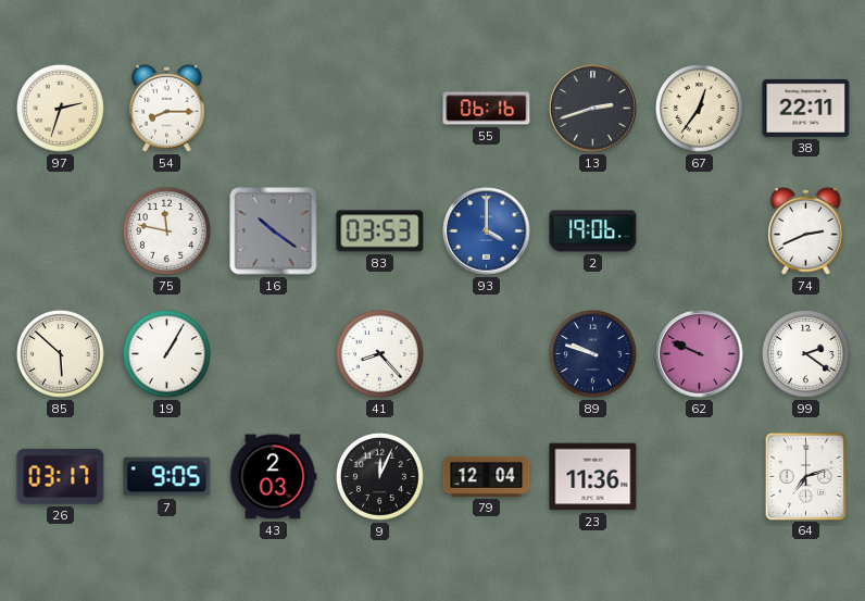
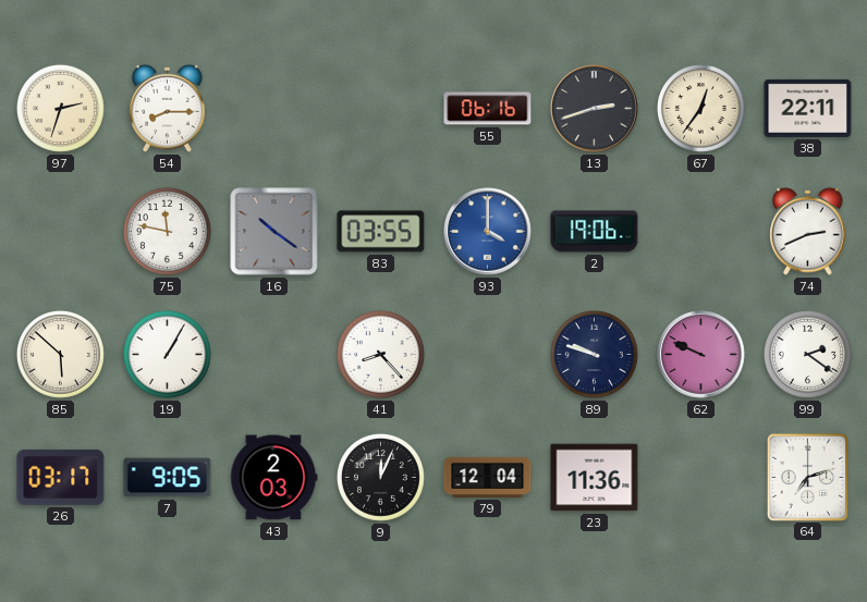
83: 03:53 -> 03:55
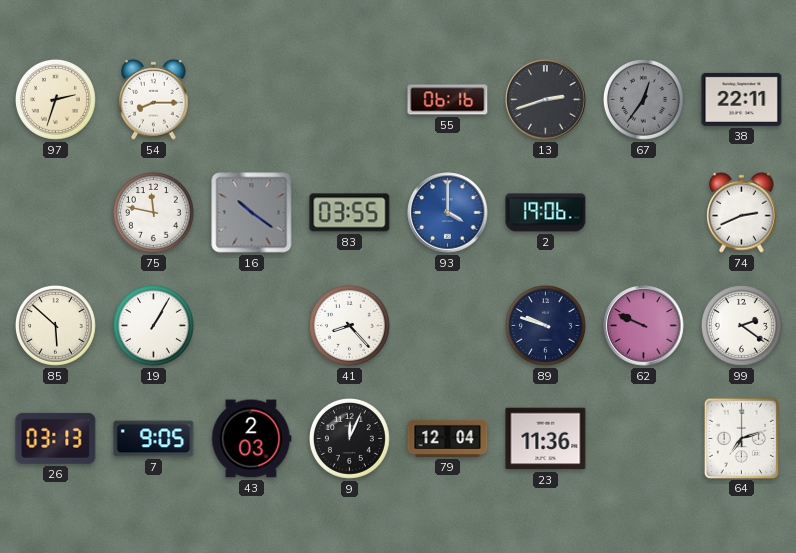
67 dial: cream -> grey
26: 03:17 -> 03:13
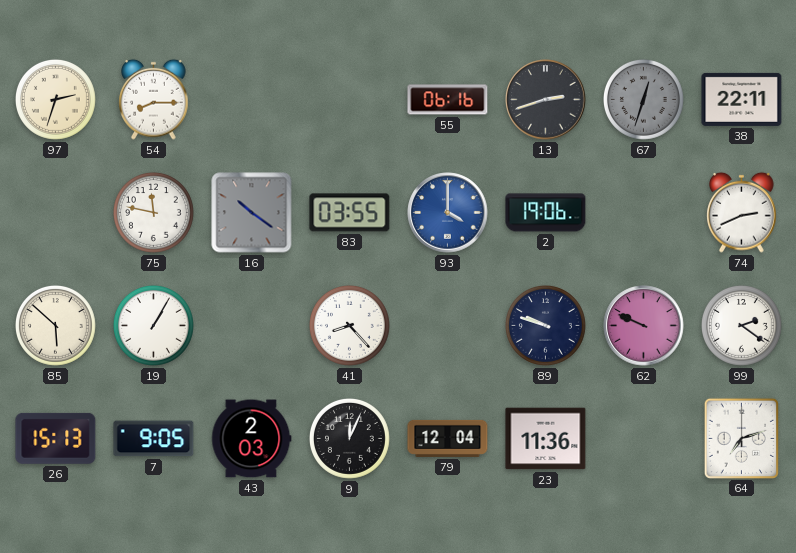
67: 12:36 -> 12:33
26: 03:13 -> 15:13
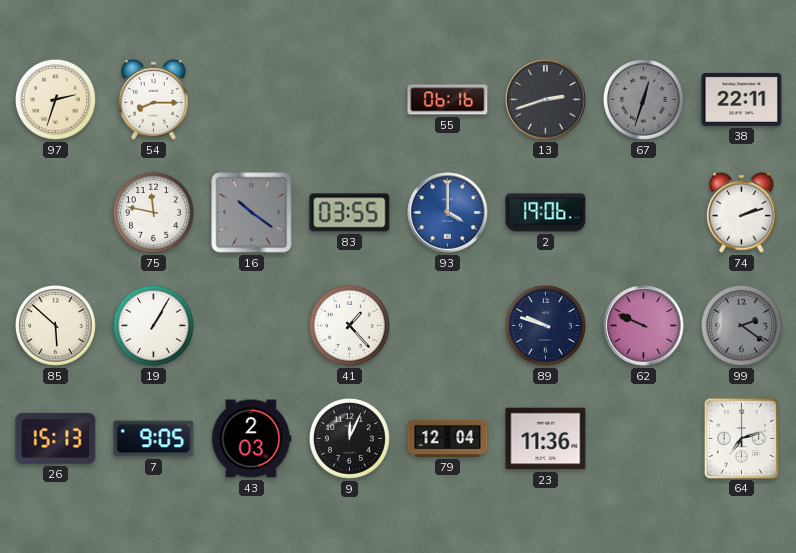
74: 2:41 -> 2:12
41: 8:23 -> 1:23
99 dial: white -> grey
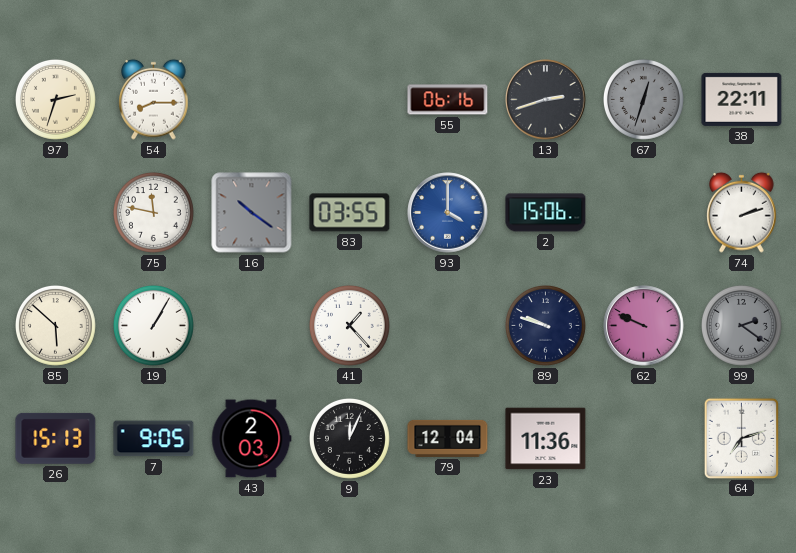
2: 19:06 -> 15:06
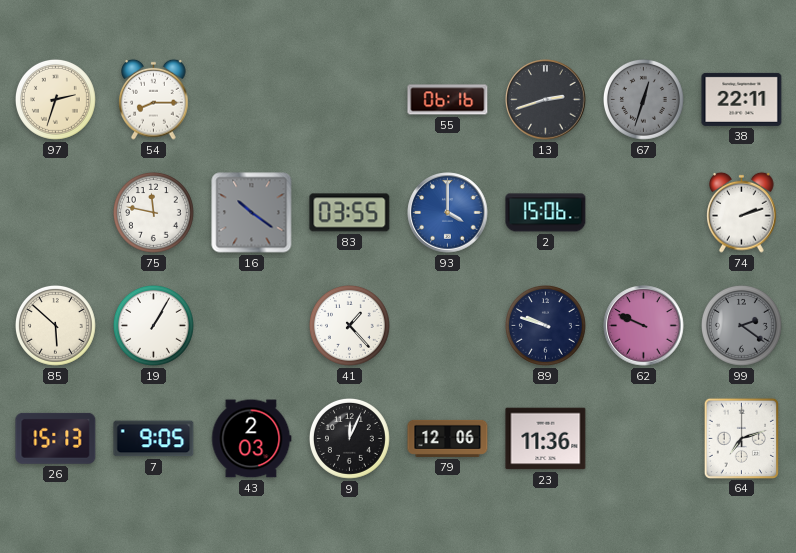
79: 12:04 -> 12:06
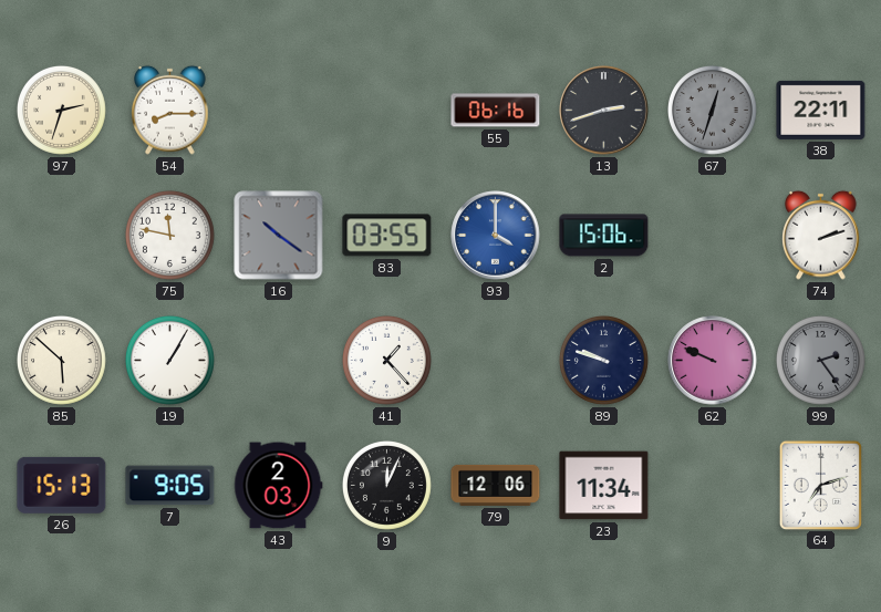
99: 2:21 -> 2:24
23: 11:36 -> 11:34
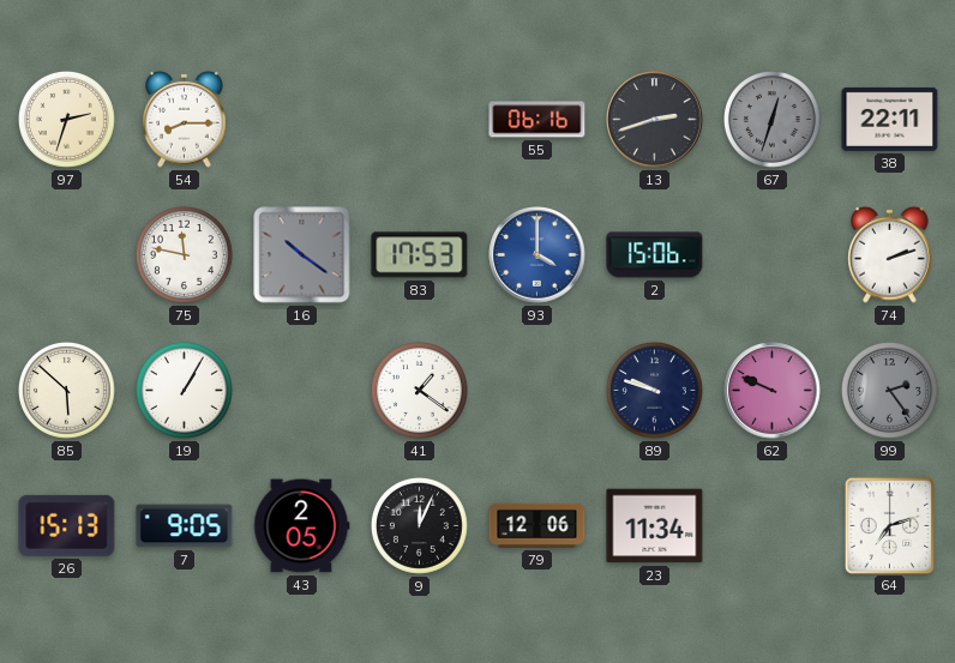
83: 03:55 -> 17:53
41: 1:23 -> 1:21
43: 2:03 -> 2:05
